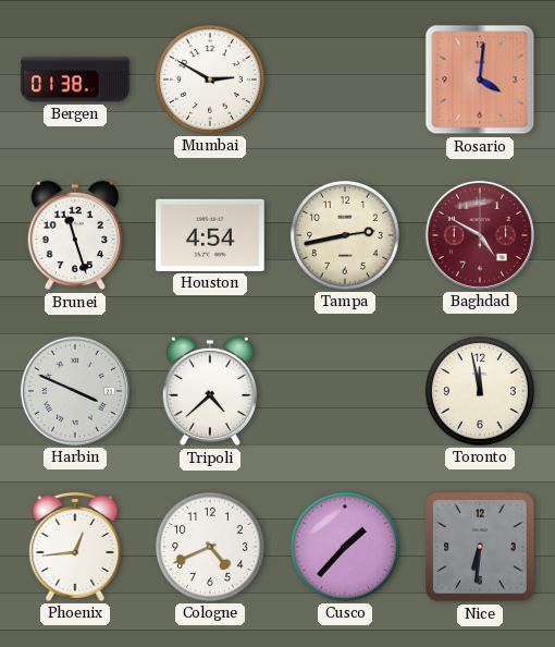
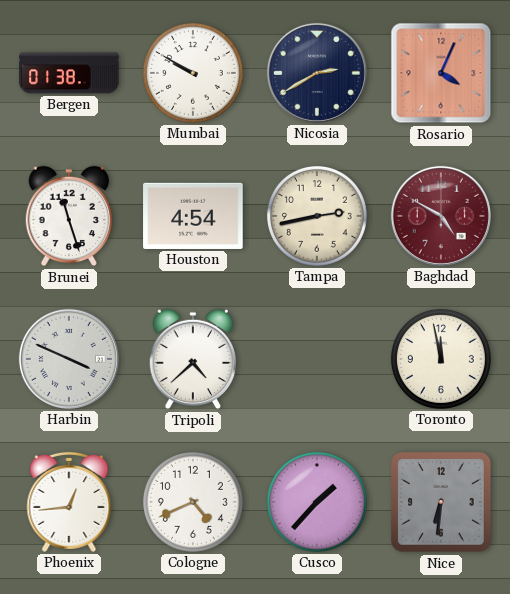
Mumbai: 2:50 -> 9:50
Nicosia: none -> 2:40
Rosario: 4:01 -> 4:04
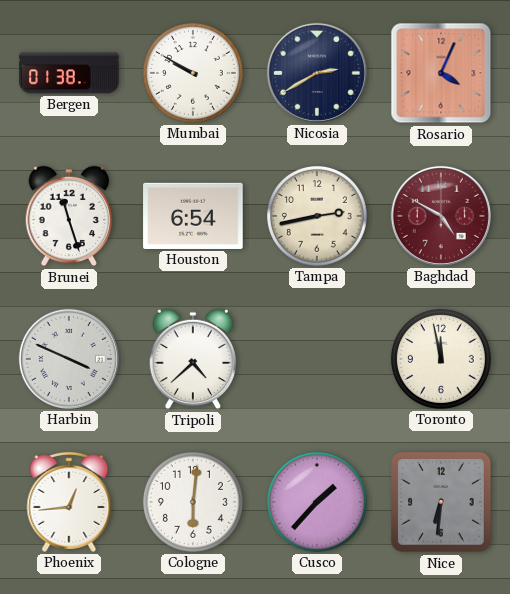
Houston: 4:54 -> 6:54
Cologne: 4:41 -> 6:01
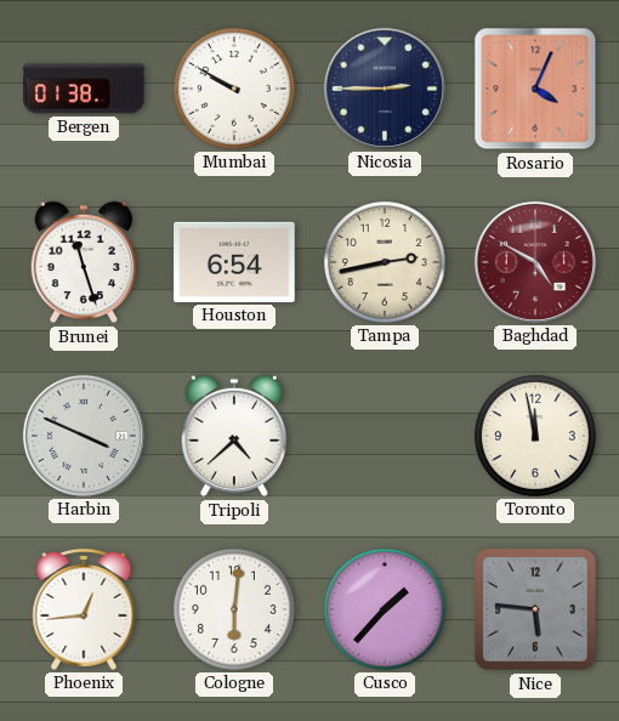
Nicosia: 2:40 -> 2:45
Nice: 6:31 -> 5:46
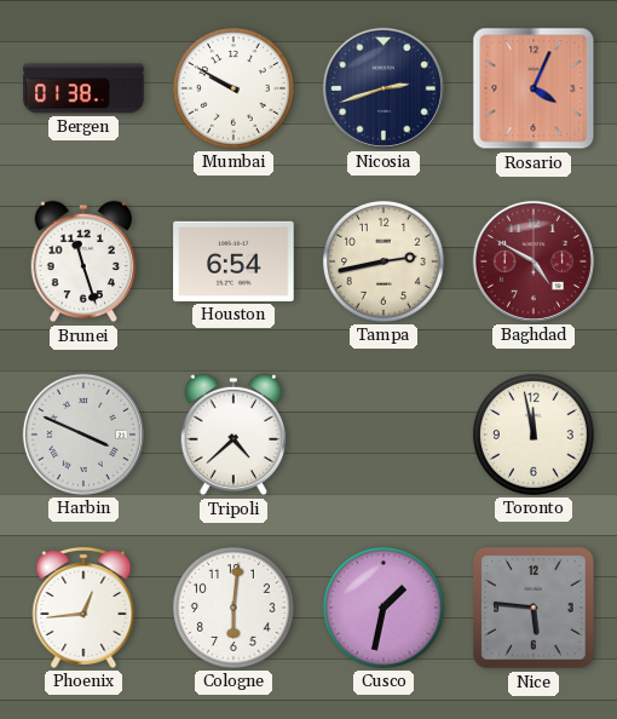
Nicosia: 2:45 -> 2:42
Cusco: 1:37 -> 1:32
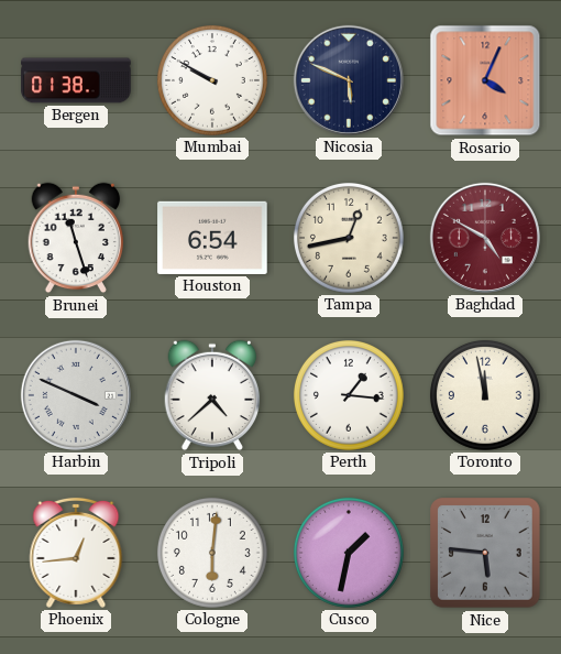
Nicosia: 2:42 -> 5:49
Tampa: 2:43 -> 12:43
Perth: none -> 1:16
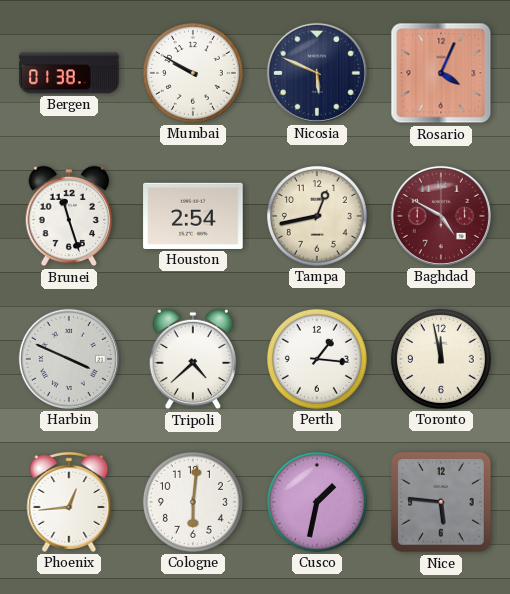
Houston: 6:54 -> 2:54
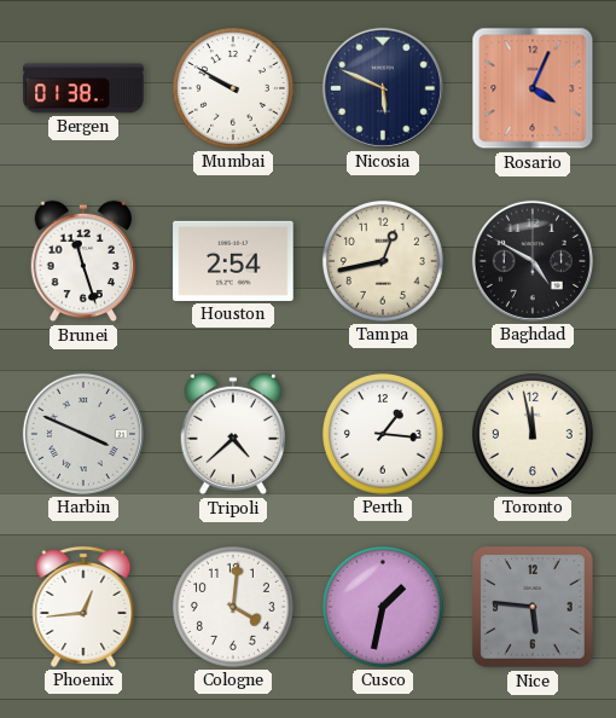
Baghdad dial: burgundy -> black
Cologne: 6:01 -> 4:01
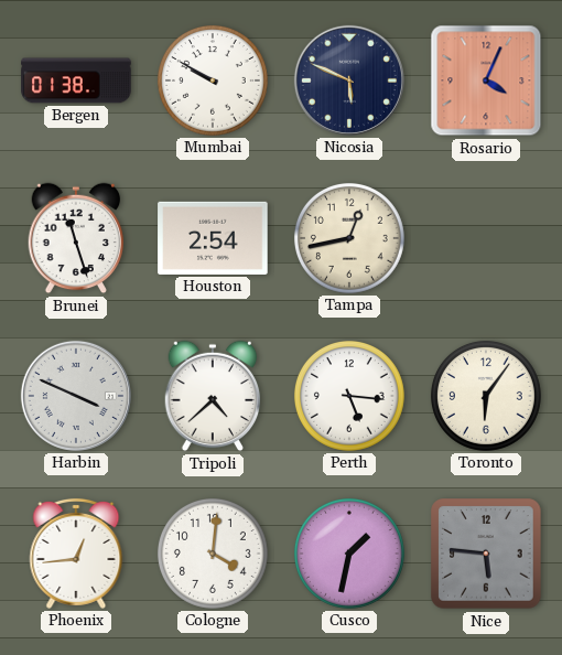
Baghdad: 4:50 -> none
Perth: 1:16 -> 5:16
Toronto: 11:58 -> 6:06
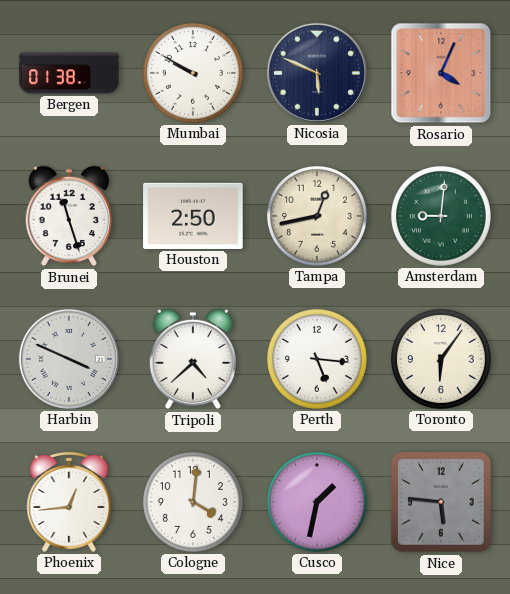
Houston: 2:54 -> 2:50
Amsterdam: none -> 9:01
